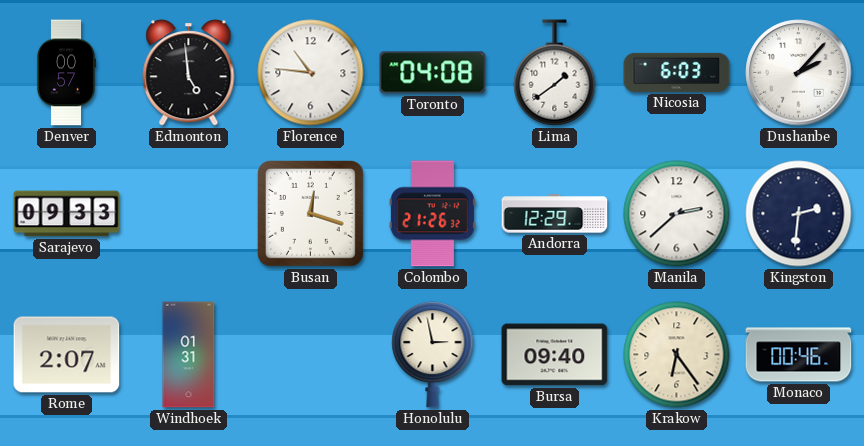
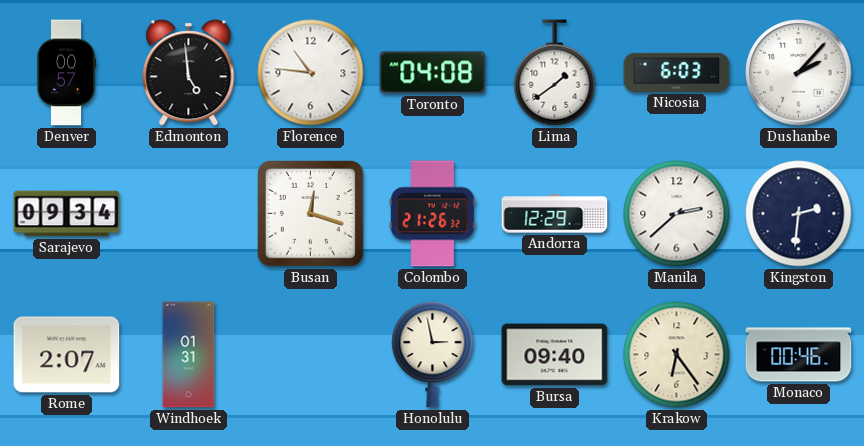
Sarajevo: 09:33 -> 09:34
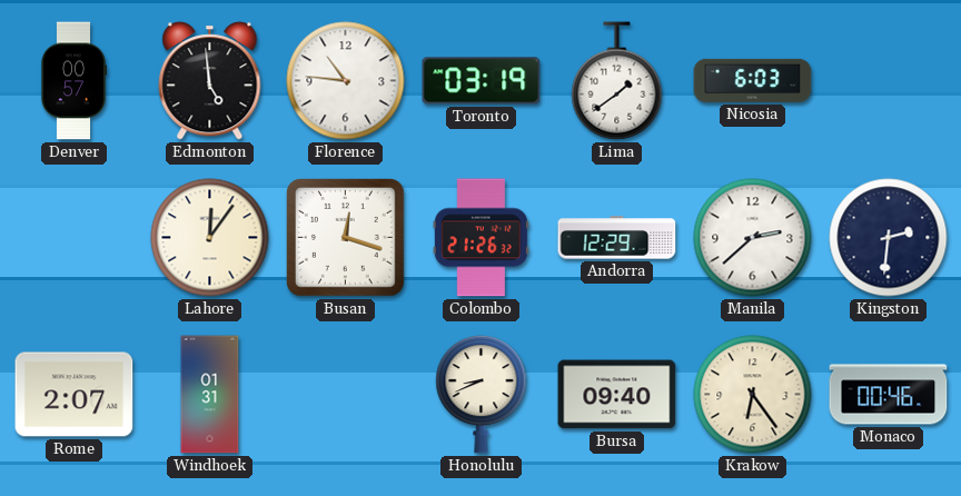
Toronto: 04:08 -> 03:19
Dushanbe: 2:07 -> none
Sarajevo: 09:34 -> none
Lahore: none -> 12:06
Honolulu: 2:58 -> 8:41
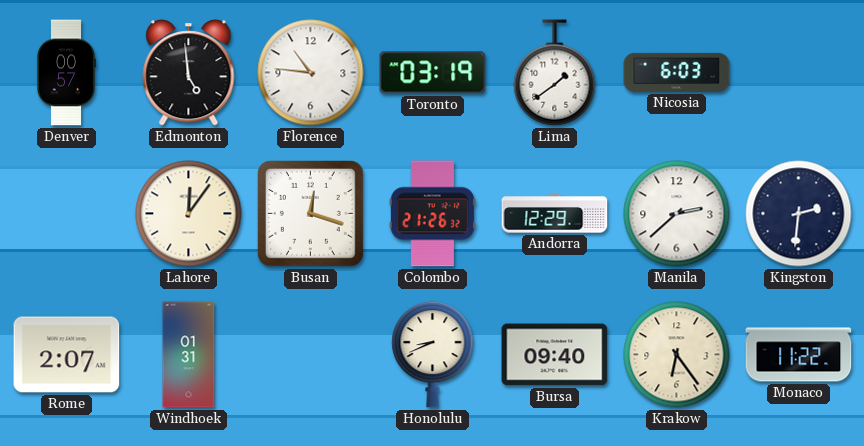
Monaco: 00:46 -> 11:22
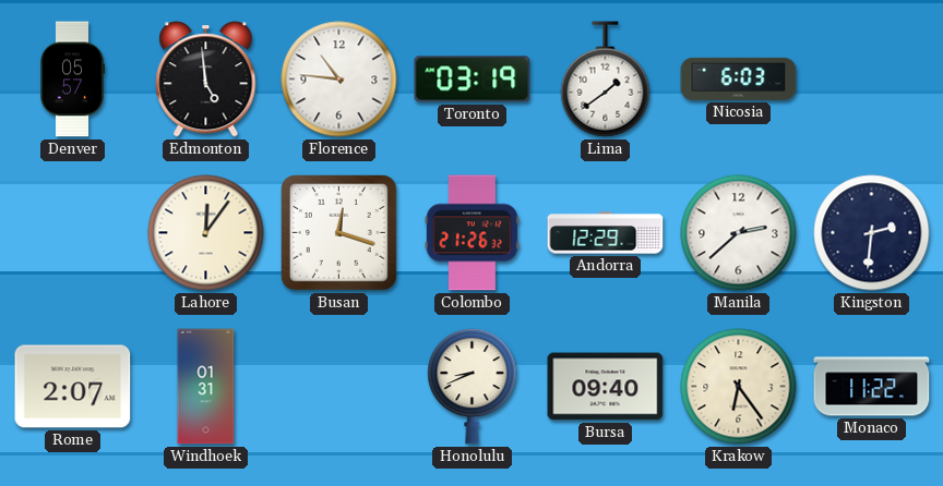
Denver: 00:57 -> 05:57
